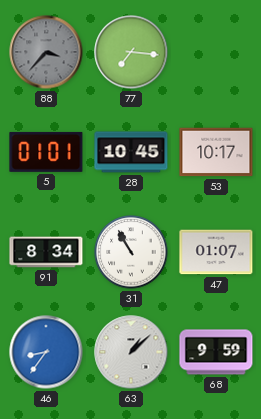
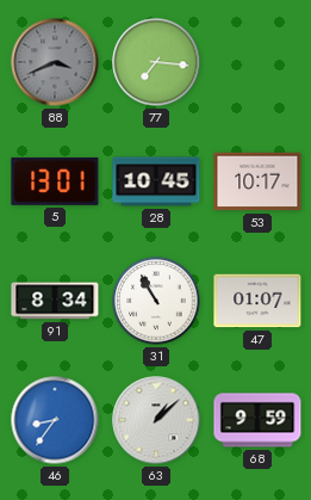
88: 3:37 -> 3:41
5: 01:01 -> 13:01
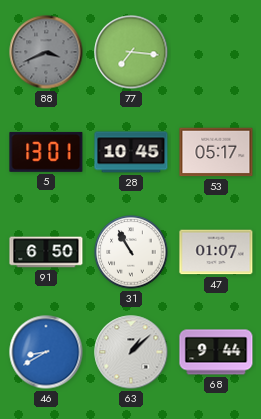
53: 10:17 -> 05:17
91: 8:34 -> 6:50
46: 8:36 -> 8:40
68: 9:59 -> 9:44
